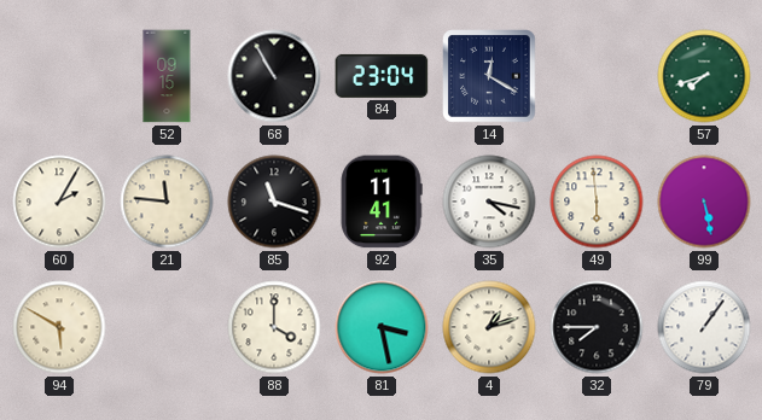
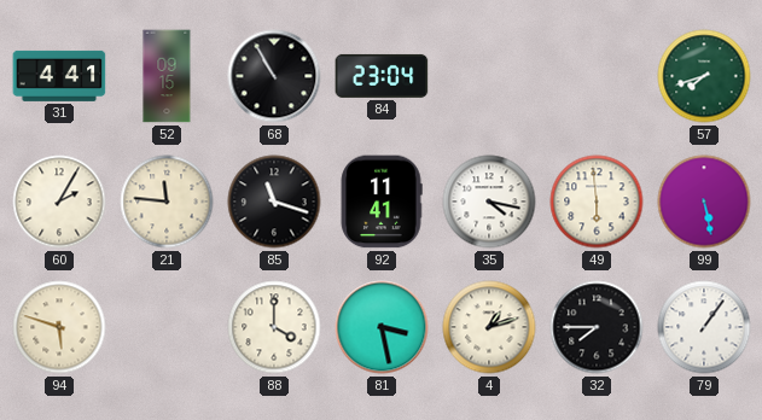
31: none -> 4:41
14: 12:20 -> none
94: 5:50 -> 5:48
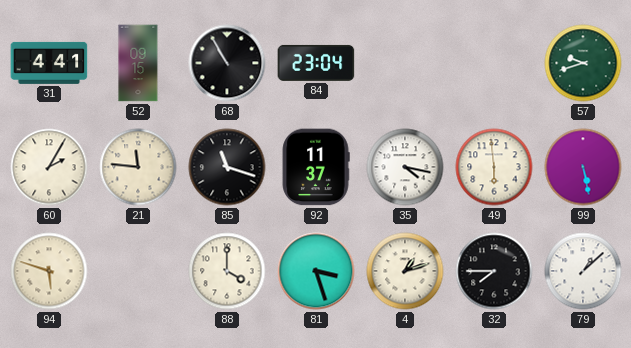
57: 7:42 -> 9:42
92: 11:41 -> 11:37
81: 3:28 -> 3:27
79: 1:06 -> 1:08
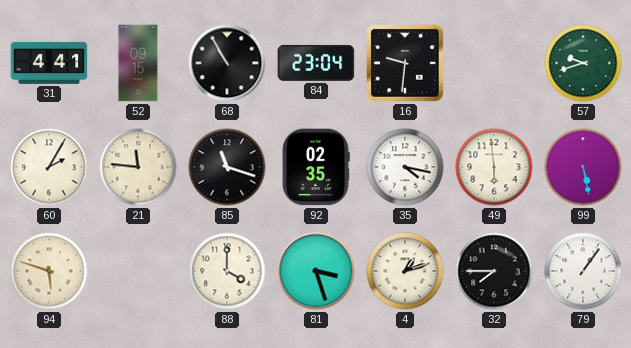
16: none -> 9:31
92: 11:37 -> 02:35
79: 1:08 -> 1:06
